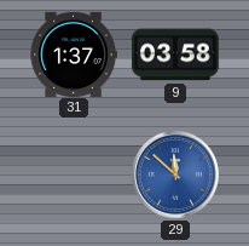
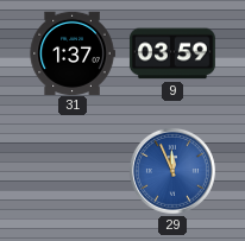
9: 03:58 -> 03:59
29: 11:52 -> 11:56
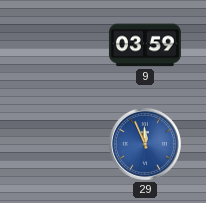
31: 1:37 -> none
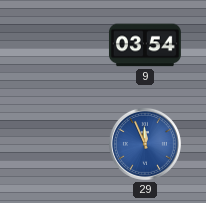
9: 03:59 -> 03:54
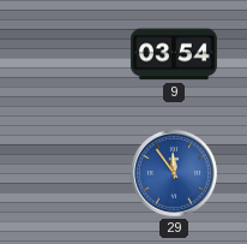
29: 11:56 -> 11:54
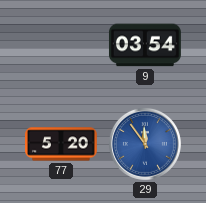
77: none -> 5:20
